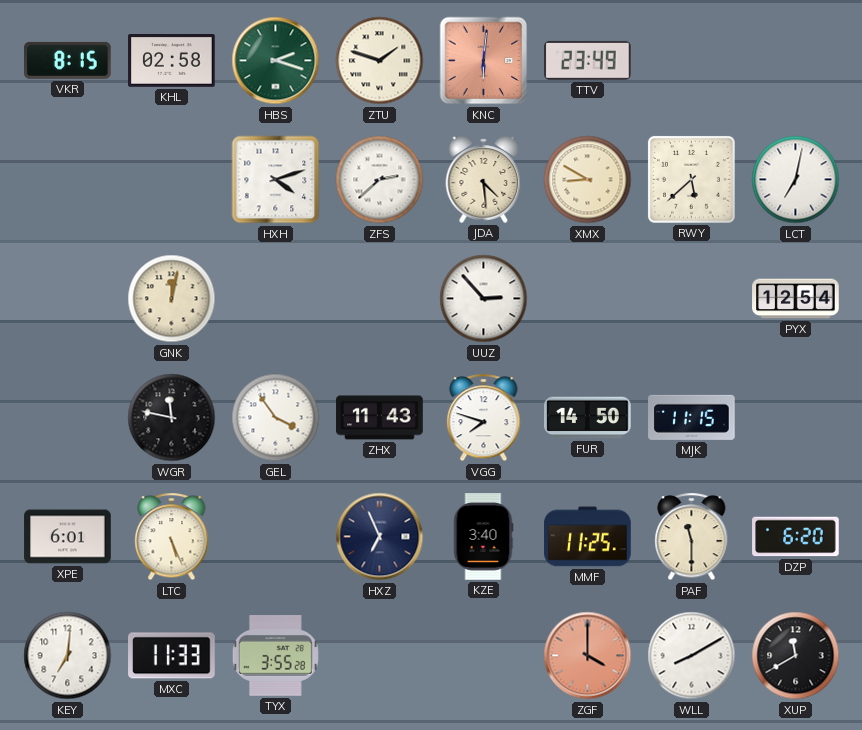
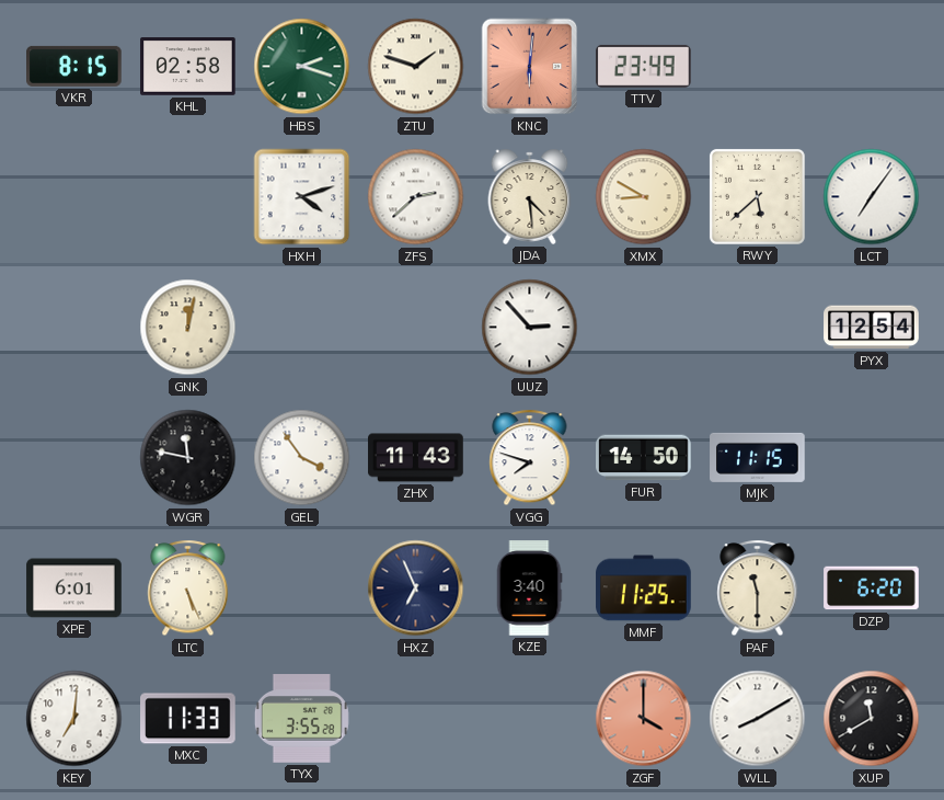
LCT: 7:02 -> 7:06
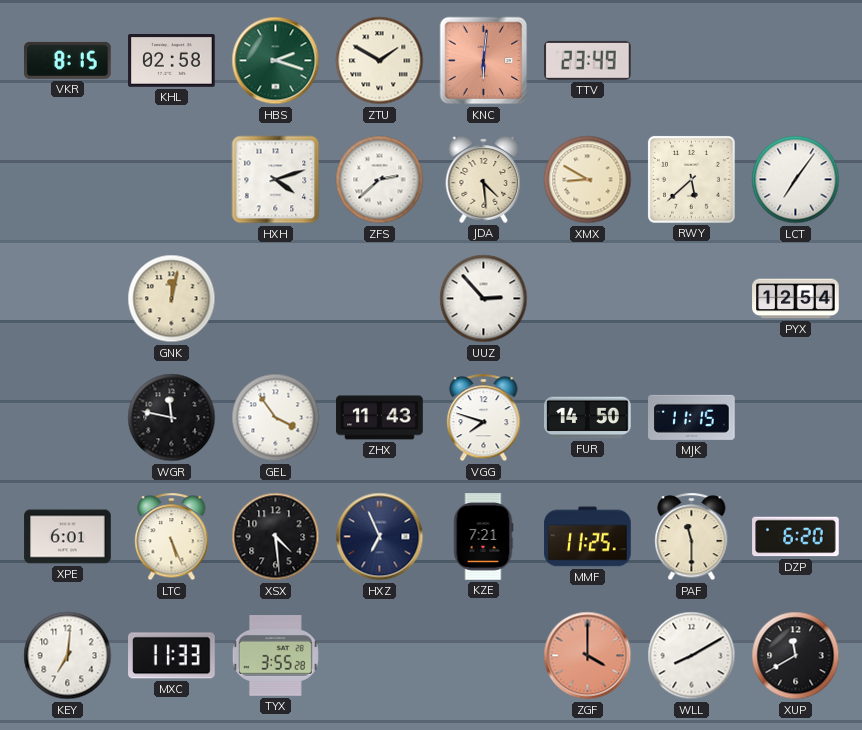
ZTU: 1:48 -> 1:50
XSX: none -> 4:29
KZE: 3:40 -> 7:21
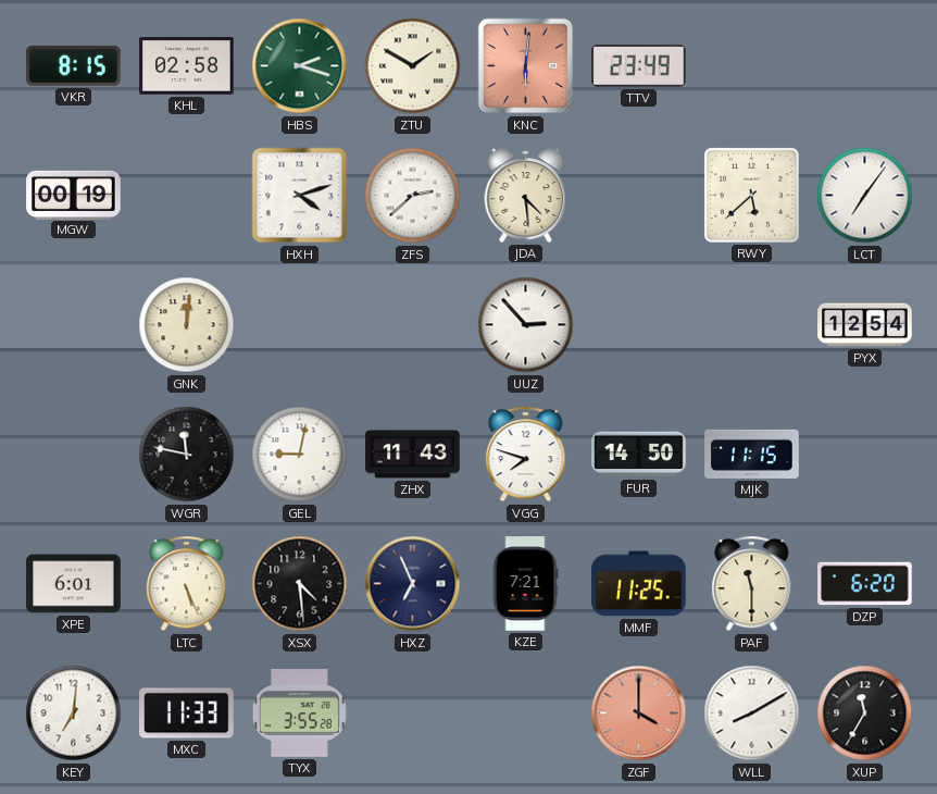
MGW: none -> 00:19
XMX: 8:50 -> none
GNK: 12:02 -> 12:01
GEL: 3:54 -> 9:02
XUP: 11:40 -> 11:35
